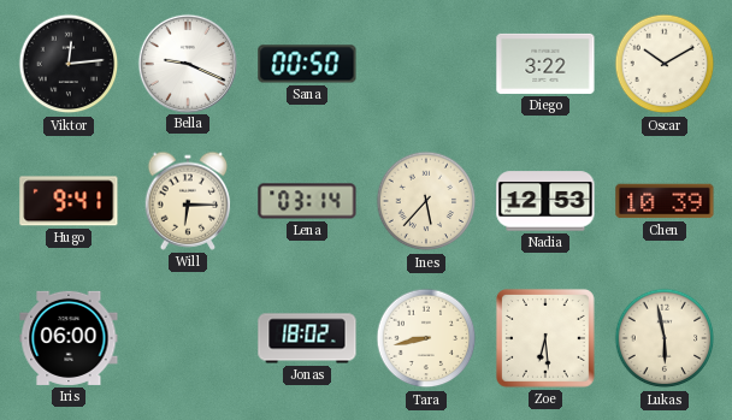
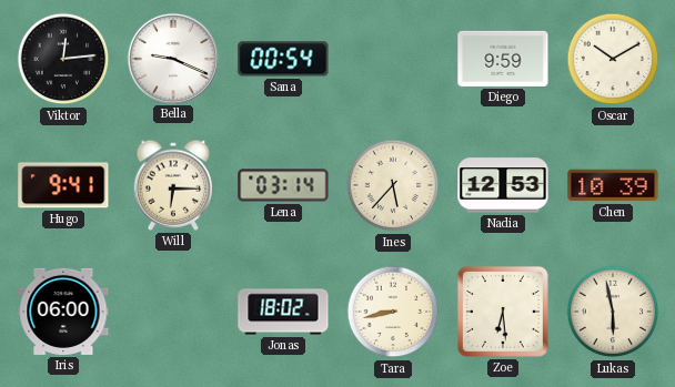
Sana: 00:50 -> 00:54
Diego: 3:22 -> 9:59
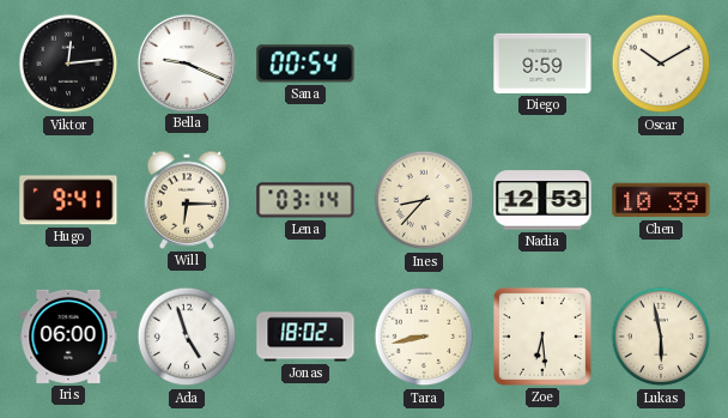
Ines: 5:37 -> 8:37
Ada: none -> 4:57
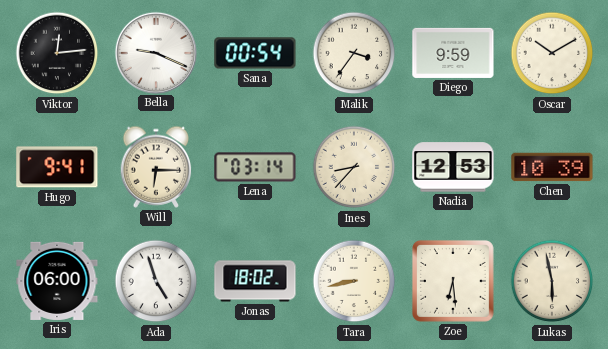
Malik: none -> 3:36
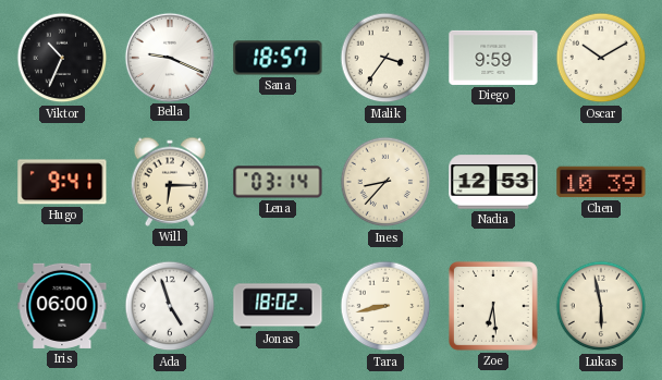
Viktor: 12:14 -> 10:34
Sana: 00:54 -> 18:57
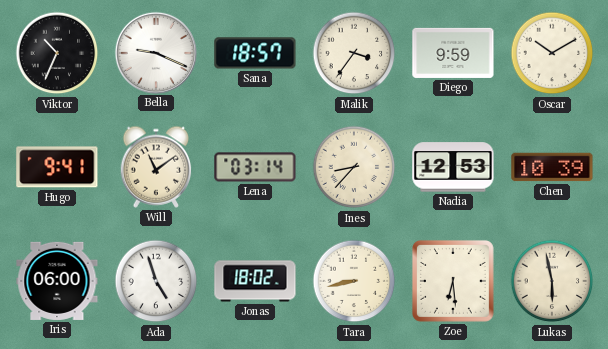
Will: 6:15 -> 11:09
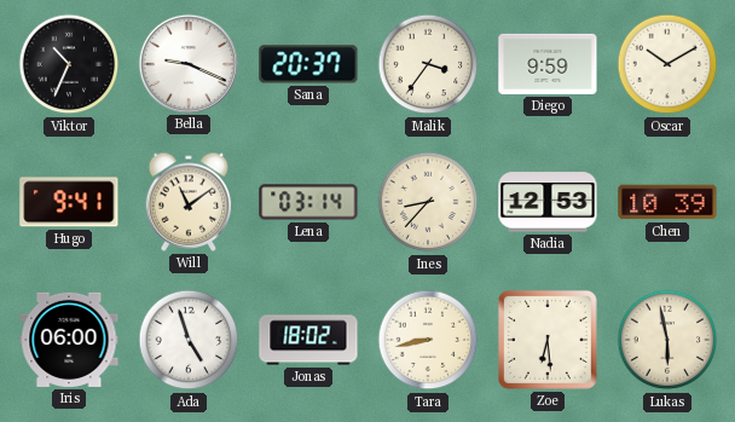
Sana: 18:57 -> 20:37
